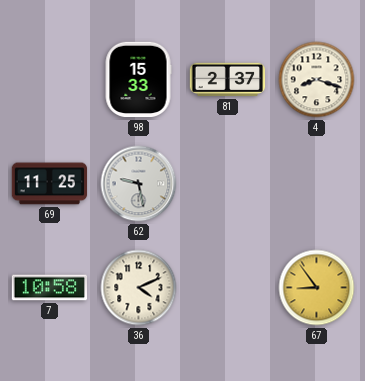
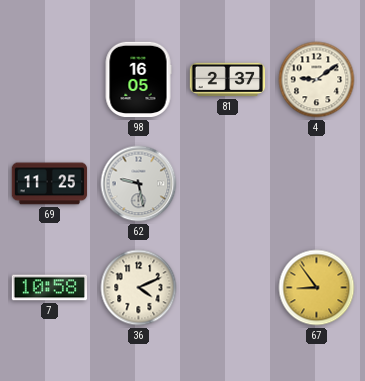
98: 15:33 -> 16:05
4: 8:18 -> 9:09
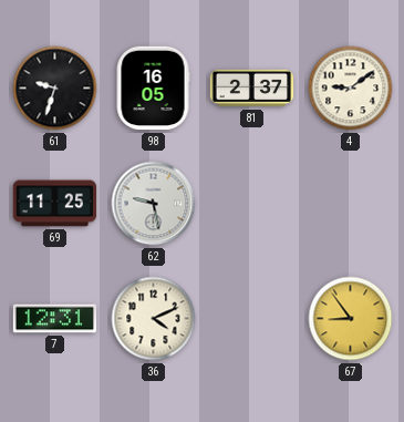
61: none -> 9:33
7: 10:58 -> 12:31
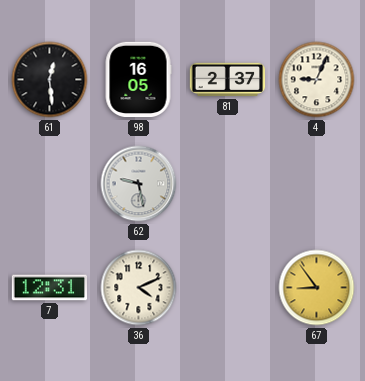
61: 9:33 -> 12:29
4: 9:09 -> 9:04
69: 11:25 -> none
